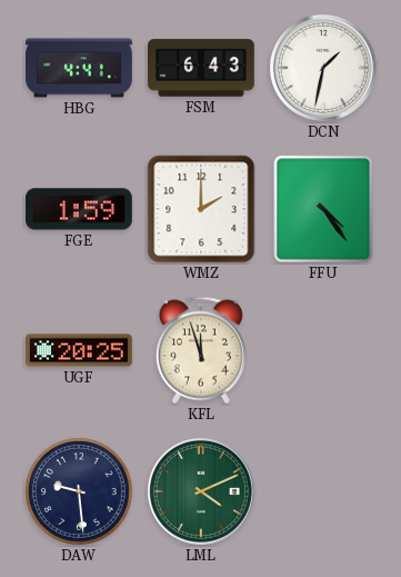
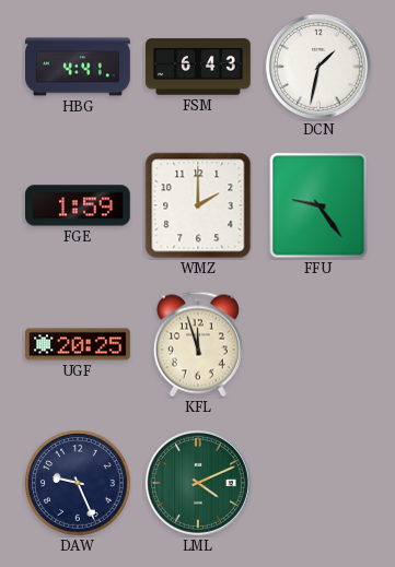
FFU: 4:24 -> 9:24
DAW: 9:29 -> 9:26
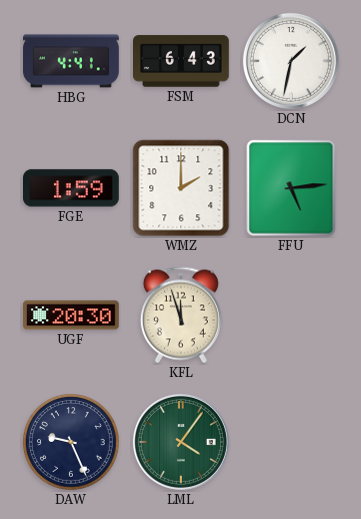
FFU: 9:24 -> 5:14
UGF: 20:25 -> 20:30
LML: 4:11 -> 4:06
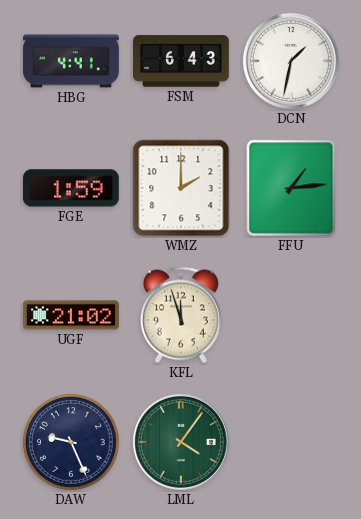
FFU: 5:14 -> 1:14
UGF: 20:30 -> 21:02
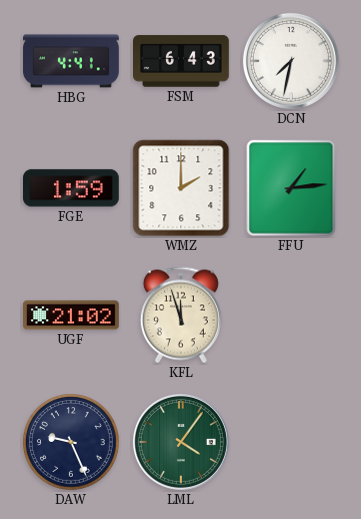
DCN: 1:32 -> 7:32
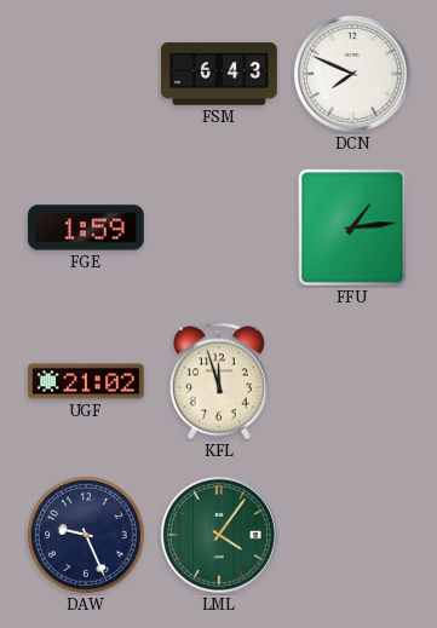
HBG: 4:41 -> none
DCN: 7:32 -> 7:49
WMZ: 2:00 -> none
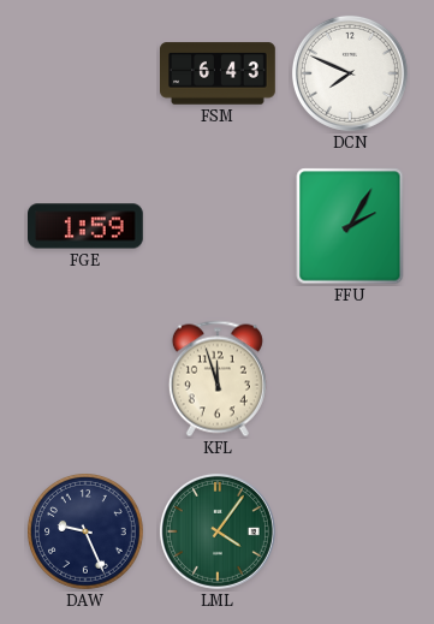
FFU: 1:14 -> 2:05
UGF: 21:02 -> none
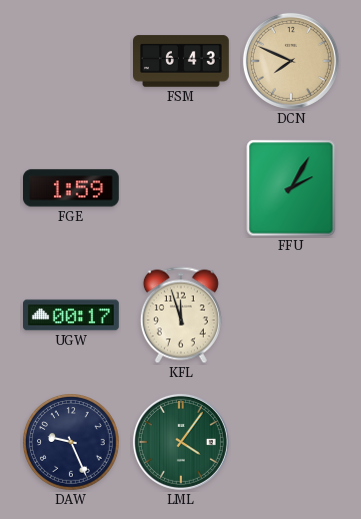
DCN dial: white -> champagne
UGW: none -> 00:17
